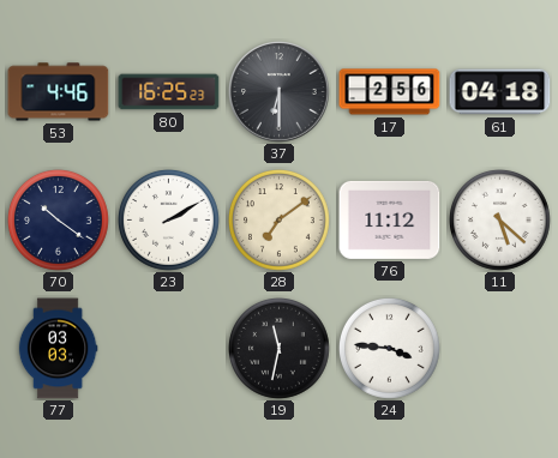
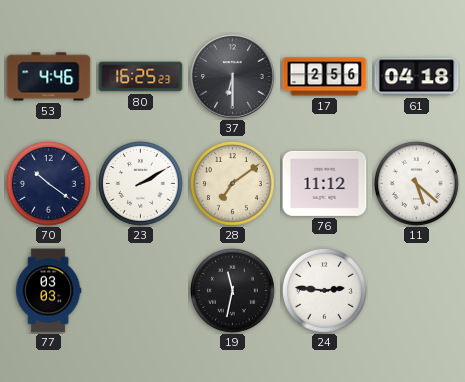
24: 3:46 -> 2:46
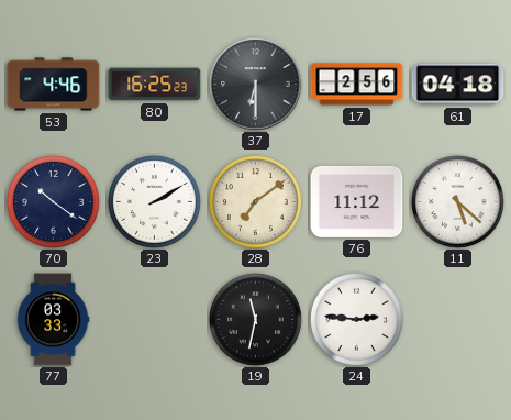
77: 03:03 -> 03:33
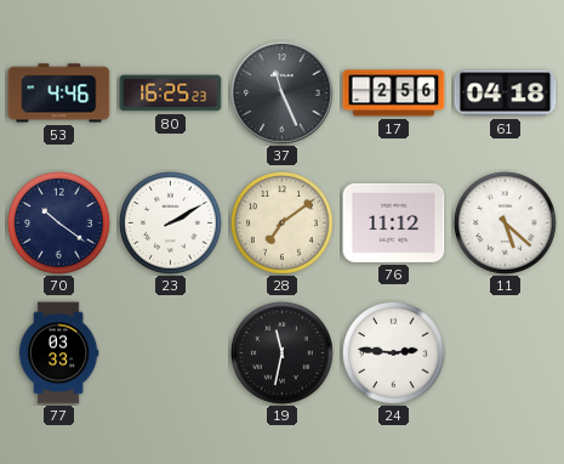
37: 6:30 -> 11:26
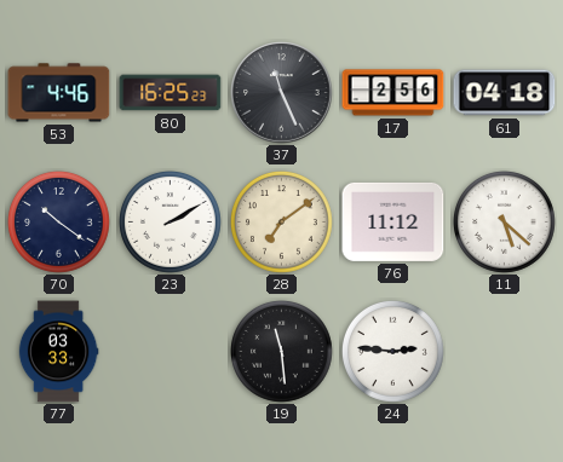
19: 11:32 -> 11:29
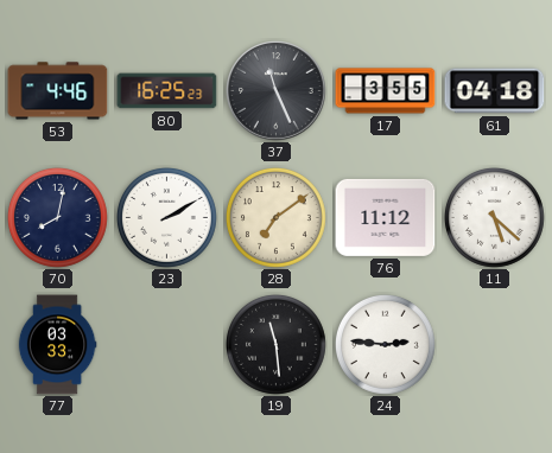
17: 2:56 -> 3:55
70: 10:21 -> 8:02
